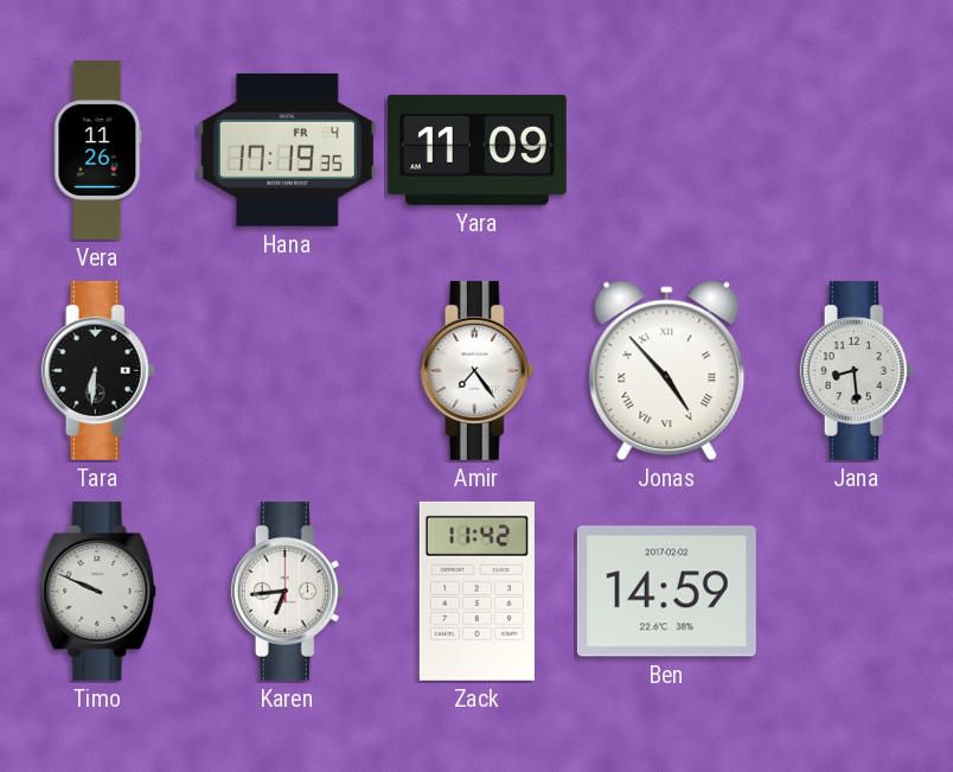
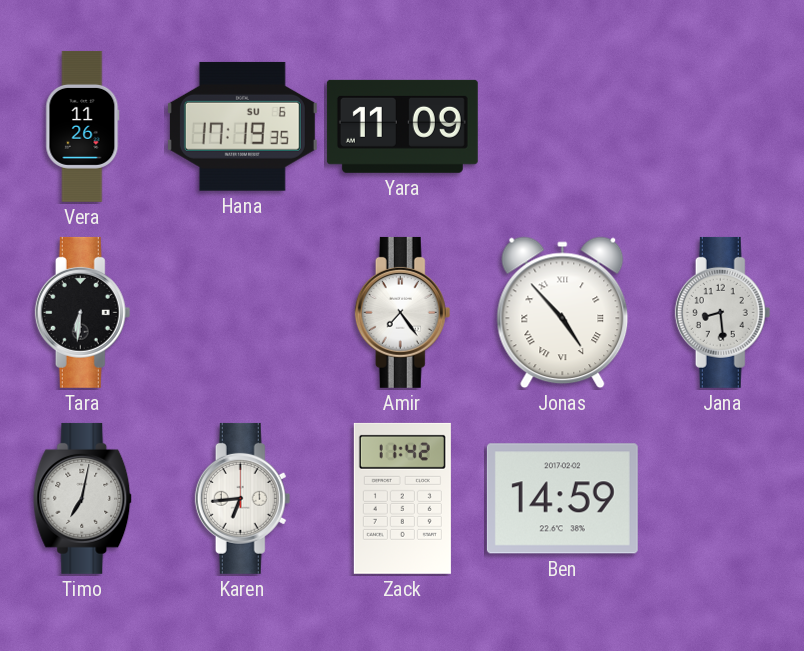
Hana date: FR 4 -> SU 6
Timo: 9:49 -> 7:02
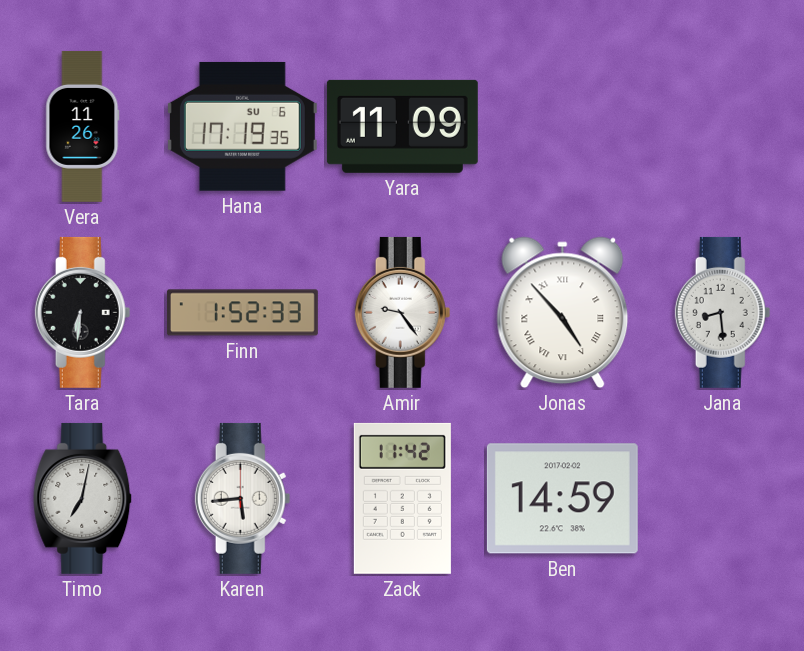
Finn: none -> 1:52
Amir: 7:24 -> 9:24
Karen: 6:44 -> 5:44
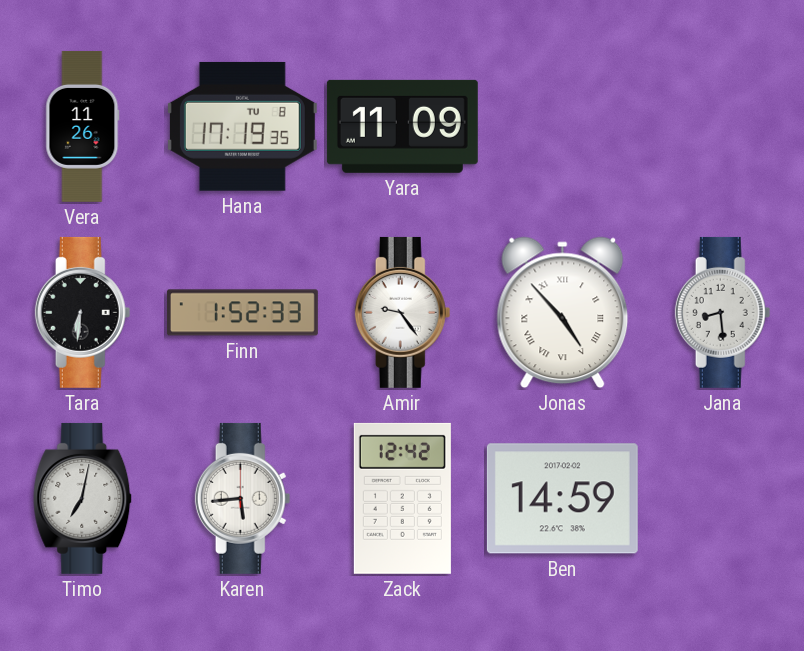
Hana date: SU 6 -> TU 8
Zack: 11:42 -> 12:42
